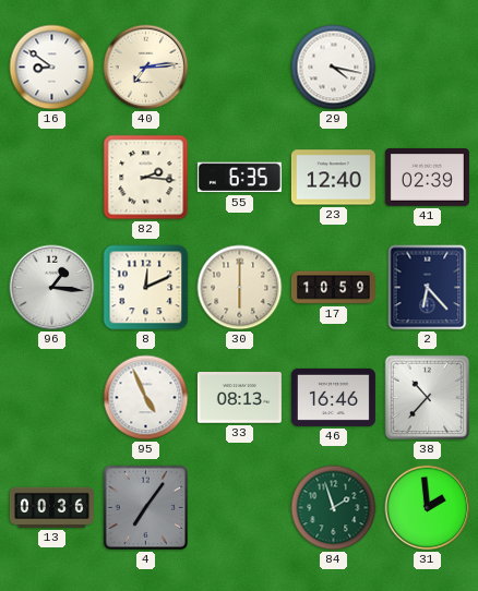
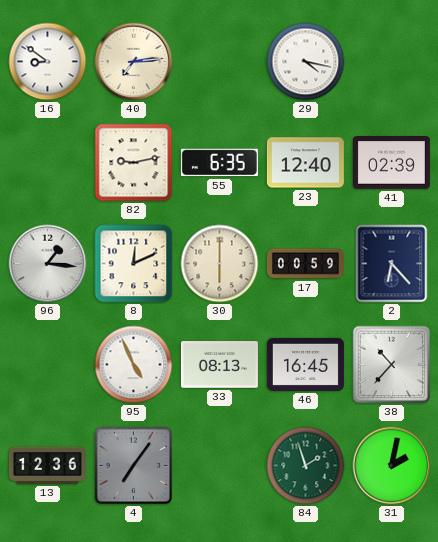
82: 2:16 -> 9:13
17: 10:59 -> 00:59
46: 16:46 -> 16:45
13: 00:36 -> 12:36
31: 1:59 -> 2:02
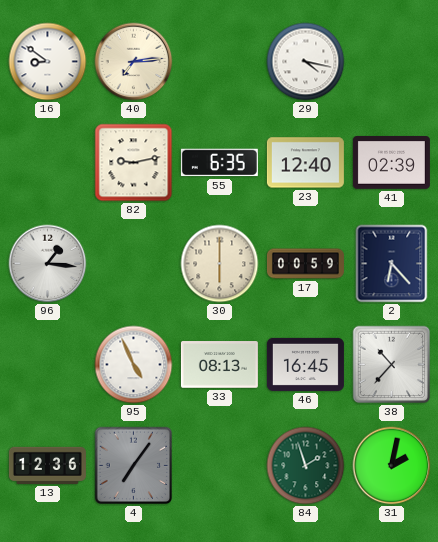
8: 12:11 -> none
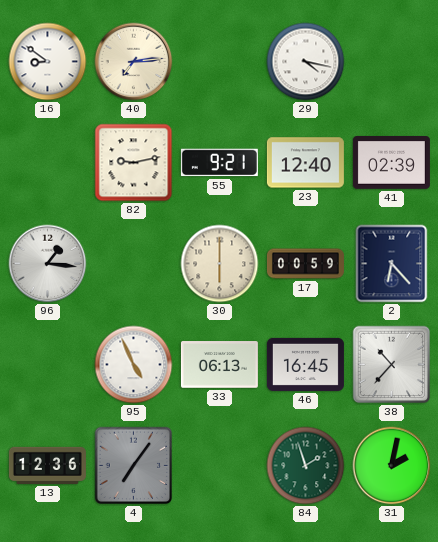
55: 6:35 -> 9:21
33: 08:13 -> 06:13
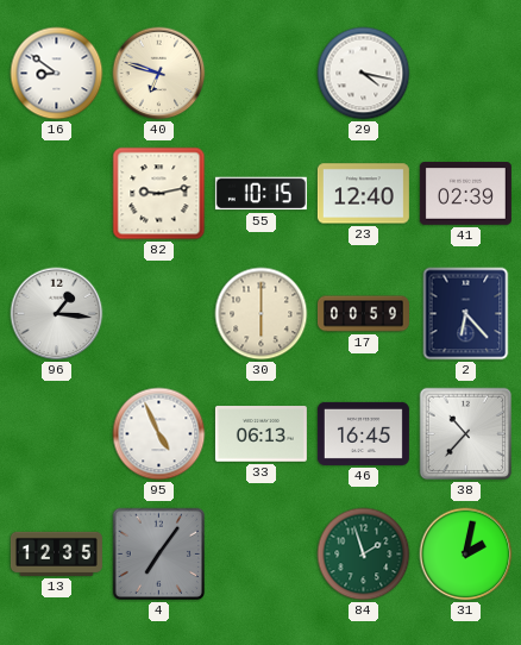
40: 7:14 -> 6:48
55: 9:21 -> 10:15
13: 12:36 -> 12:35
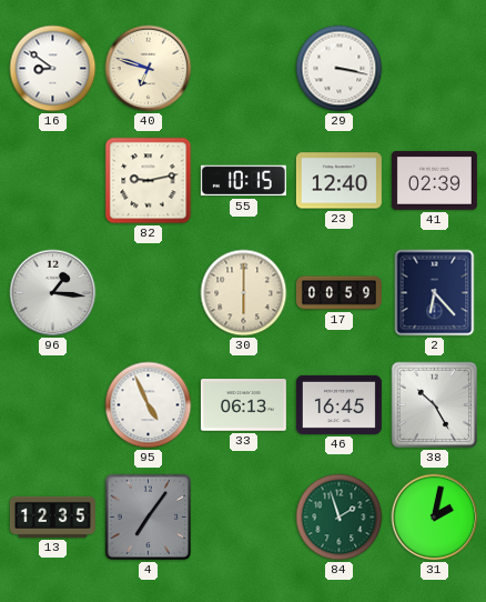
29: 4:17 -> 3:17
38: 10:37 -> 10:25
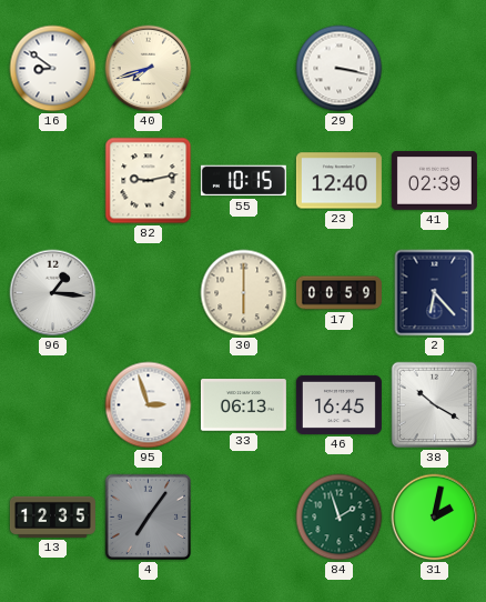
40: 6:48 -> 7:42
95: 4:56 -> 2:57
38: 10:25 -> 10:20
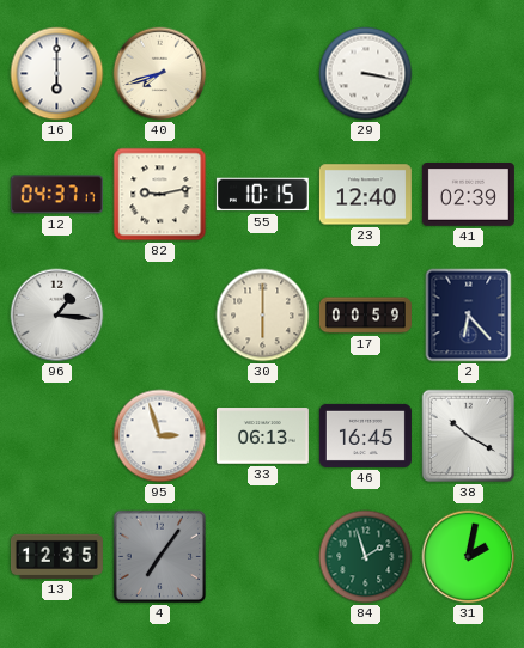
16: 8:51 -> 6:00
12: none -> 04:37
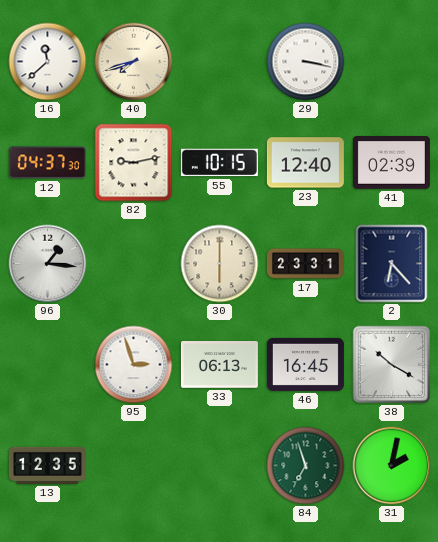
16: 6:00 -> 11:38
12: 04:37:17 -> 04:37:30
17: 00:59 -> 23:31
4: 7:06 -> none
84: 1:57 -> 6:57
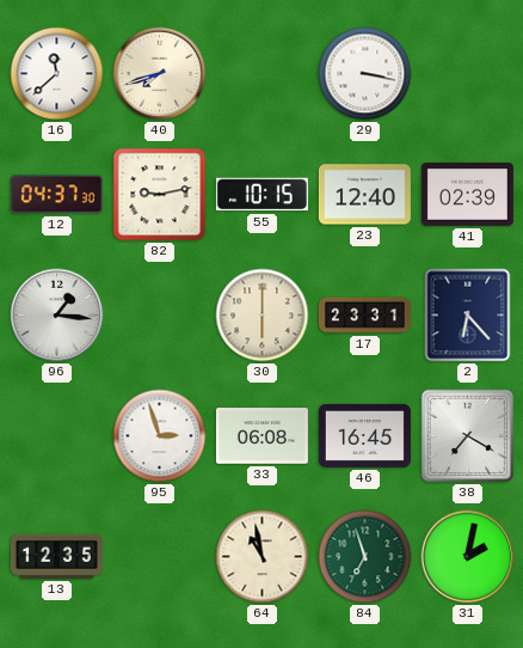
33: 06:13 -> 06:08
38: 10:20 -> 7:20
64: none -> 10:58
